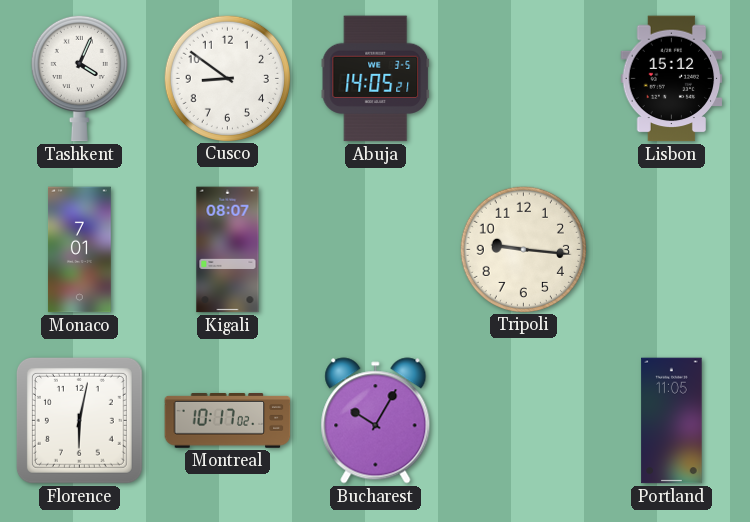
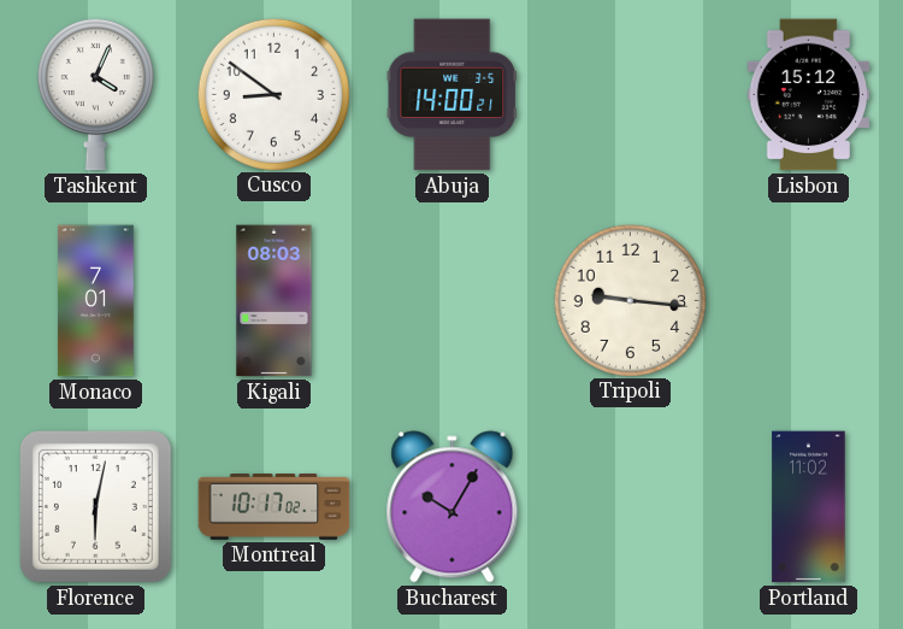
Abuja: 14:05 -> 14:00
Kigali: 08:07 -> 08:03
Portland: 11:05 -> 11:02
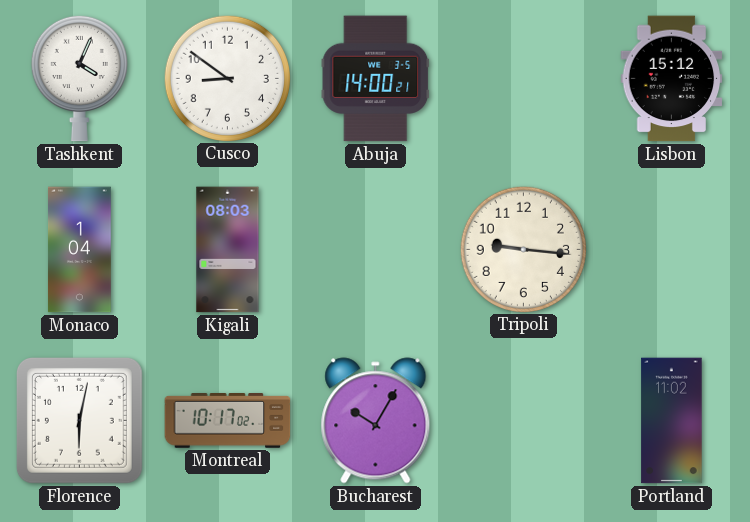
Monaco: 7:01 -> 1:04
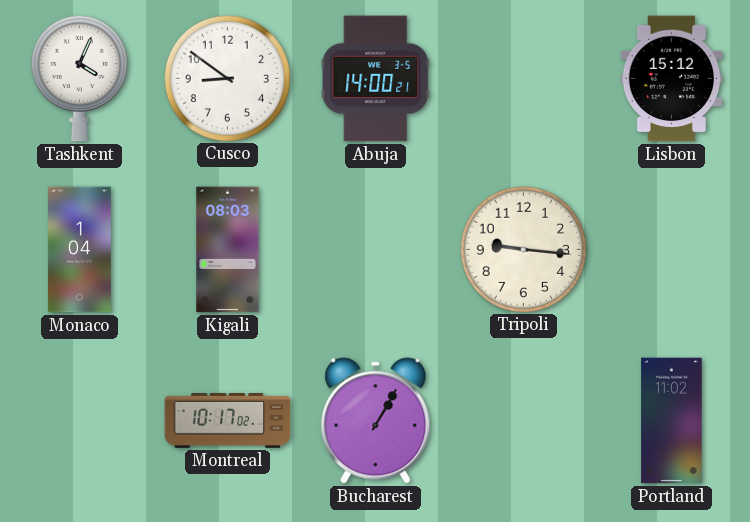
Florence: 6:02 -> none
Bucharest: 10:05 -> 1:05
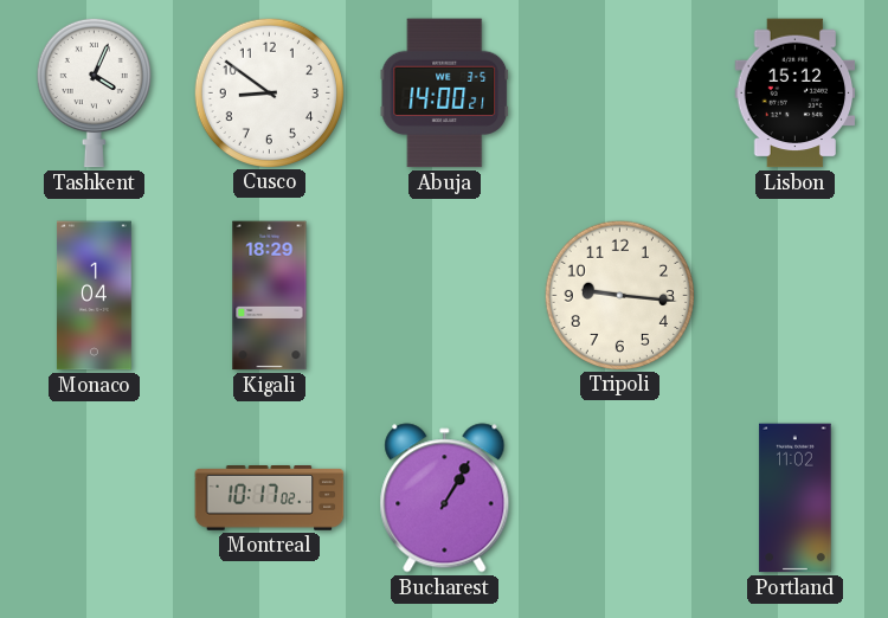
Kigali: 08:03 -> 18:29
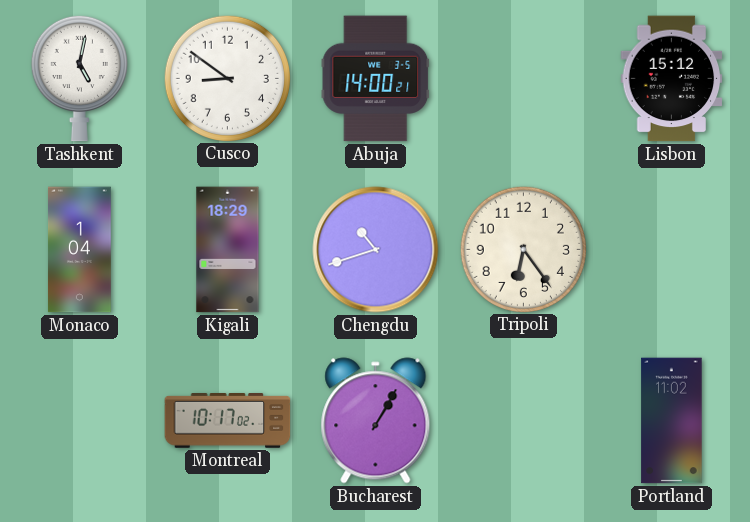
Tashkent: 4:04 -> 5:02
Chengdu: none -> 10:42
Tripoli: 9:16 -> 6:24
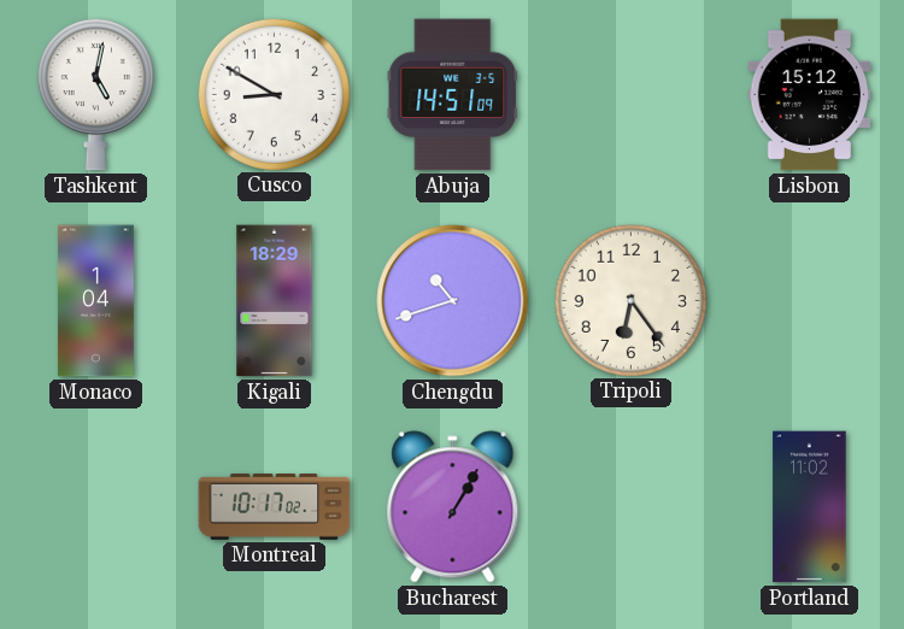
Cusco: 8:51 -> 8:50
Abuja: 14:00 -> 14:51
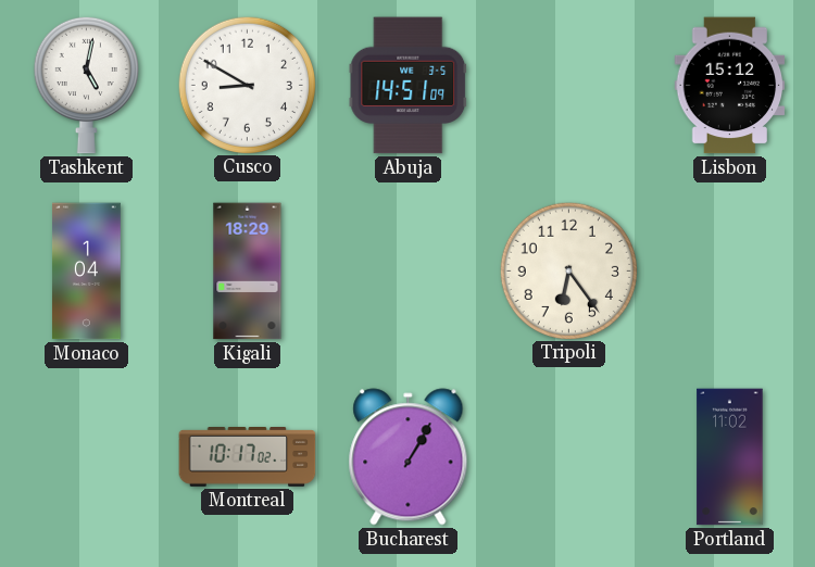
Chengdu: 10:42 -> none
